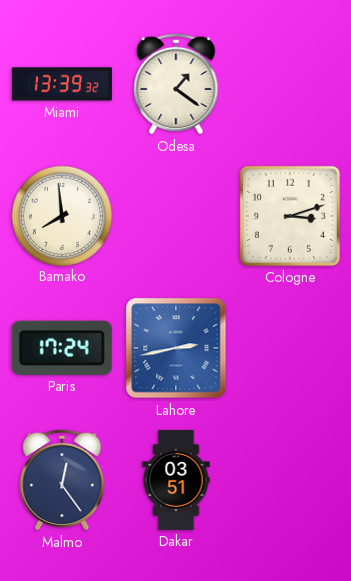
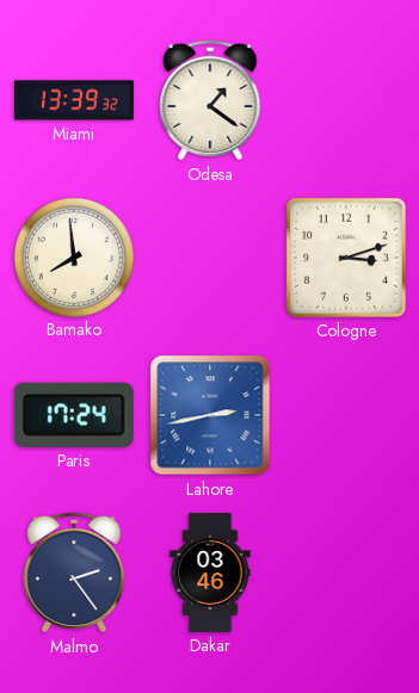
Malmo: 12:24 -> 2:24
Dakar: 03:51 -> 03:46
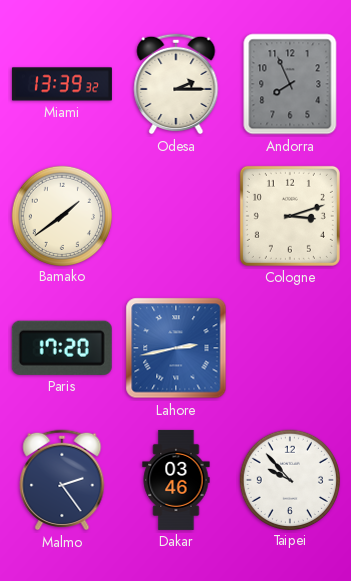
Odesa: 1:21 -> 2:15
Andorra: none -> 7:56
Bamako: 7:59 -> 1:39
Paris: 17:24 -> 17:20
Taipei: none -> 9:53
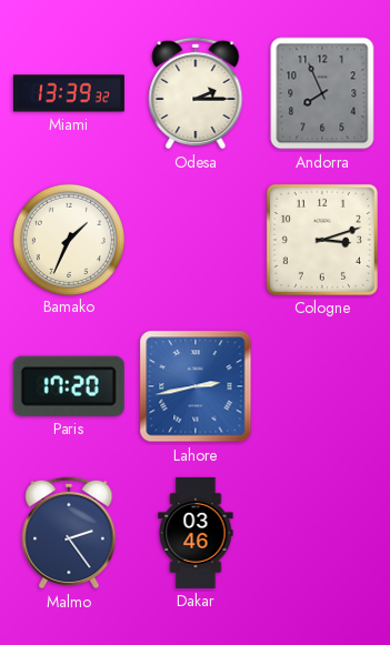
Bamako: 1:39 -> 1:34
Taipei: 9:53 -> none
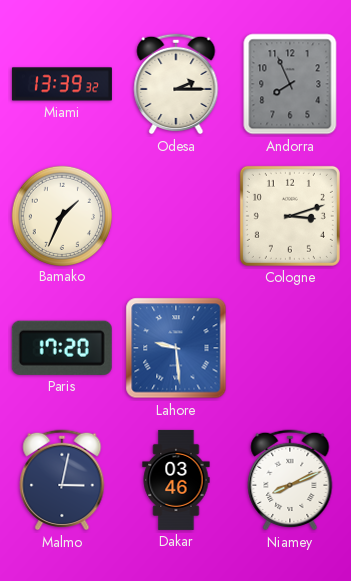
Lahore: 2:43 -> 9:29
Malmo: 2:24 -> 3:02
Niamey: none -> 8:11
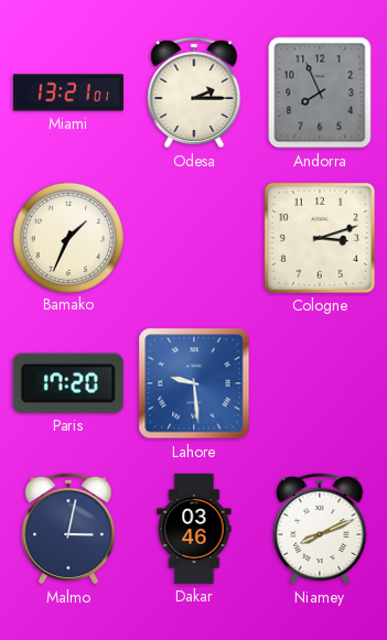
Miami: 13:39 -> 13:21
